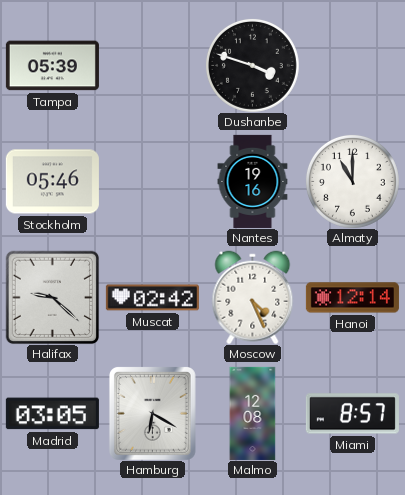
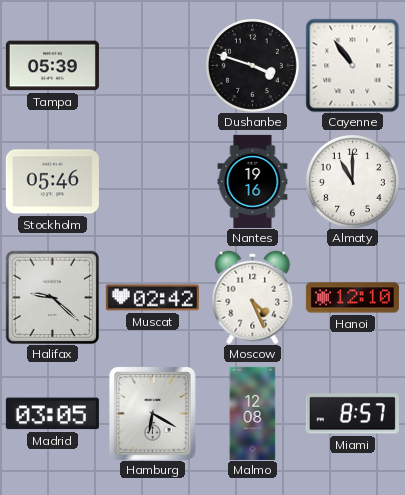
Cayenne: none -> 10:54
Hanoi: 12:14 -> 12:10
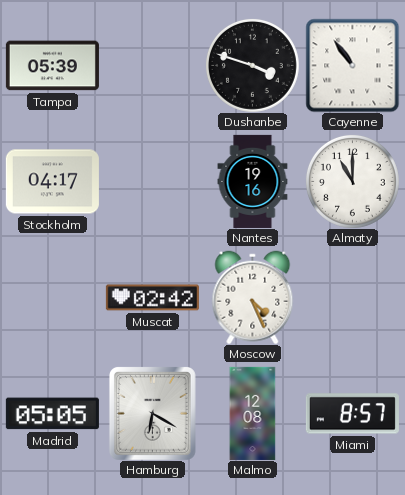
Stockholm: 05:46 -> 04:17
Halifax: 9:22 -> none
Hanoi: 12:10 -> none
Madrid: 03:05 -> 05:05
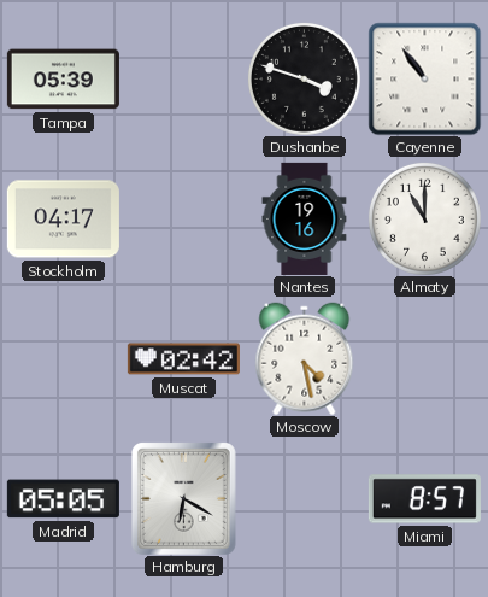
Moscow: 4:26 -> 4:28
Malmo: 12:08 -> none
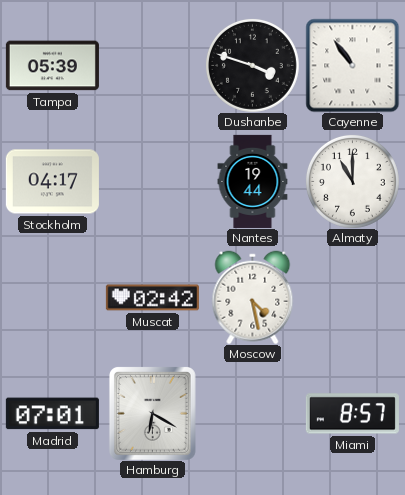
Nantes: 19:16 -> 19:44
Madrid: 05:05 -> 07:01
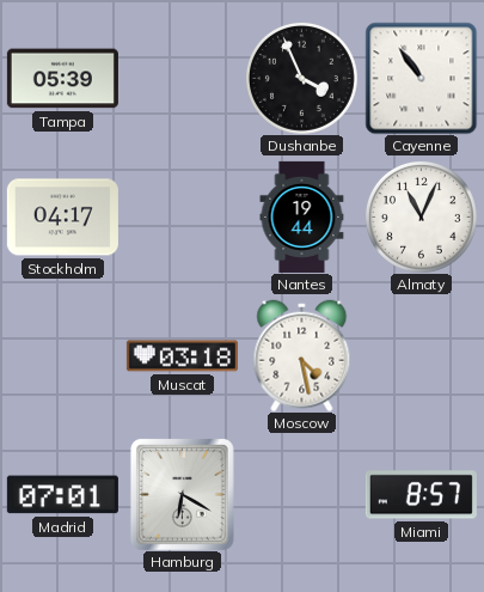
Dushanbe: 3:48 -> 3:56
Almaty: 11:00 -> 11:04
Muscat: 02:42 -> 03:18
